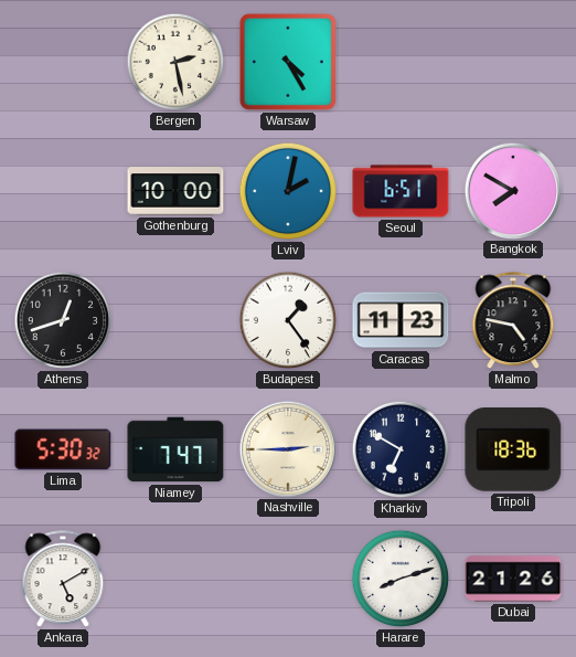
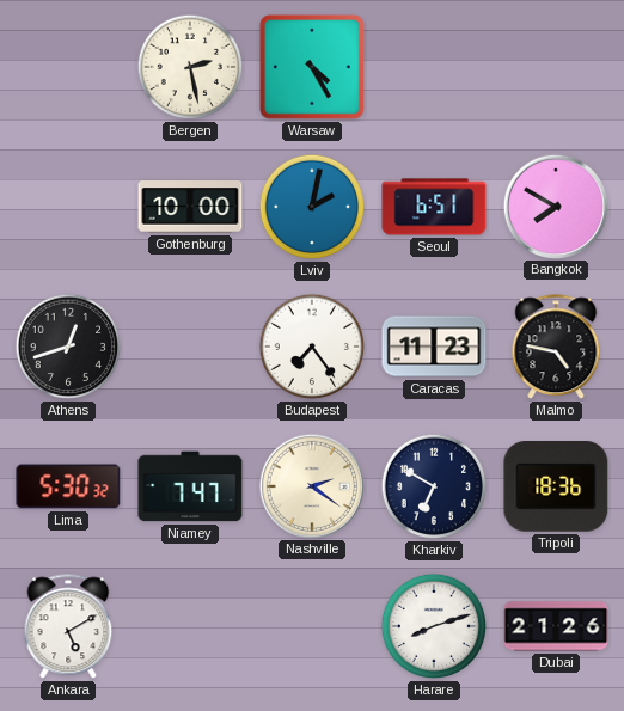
Budapest: 1:24 -> 7:24
Nashville: 2:45 -> 2:21
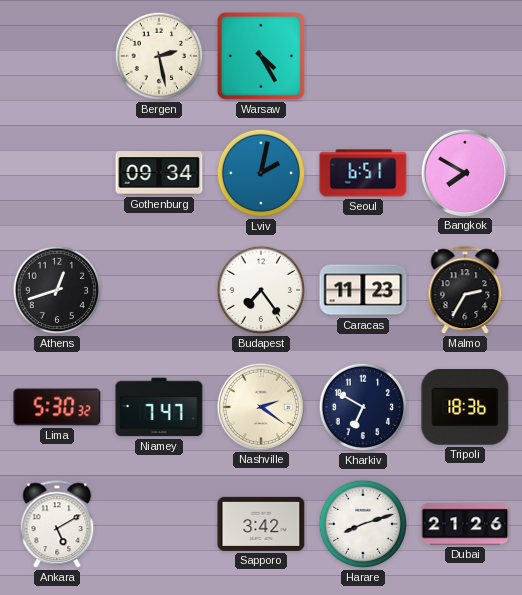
Gothenburg: 10:00 -> 09:34
Malmo: 4:47 -> 2:35
Sapporo: none -> 3:42
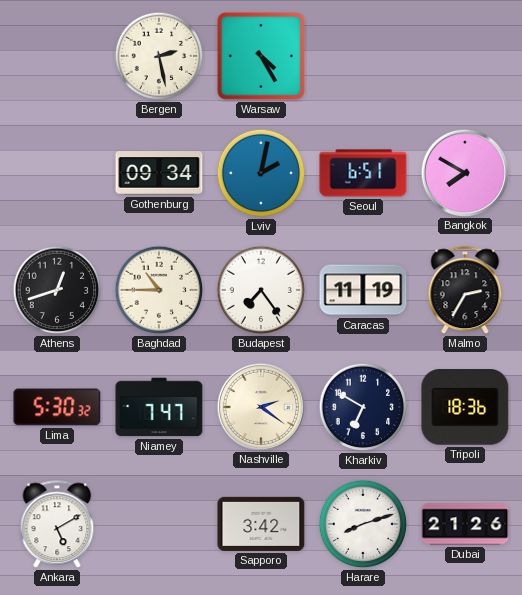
Baghdad: none -> 10:45
Caracas: 11:23 -> 11:19
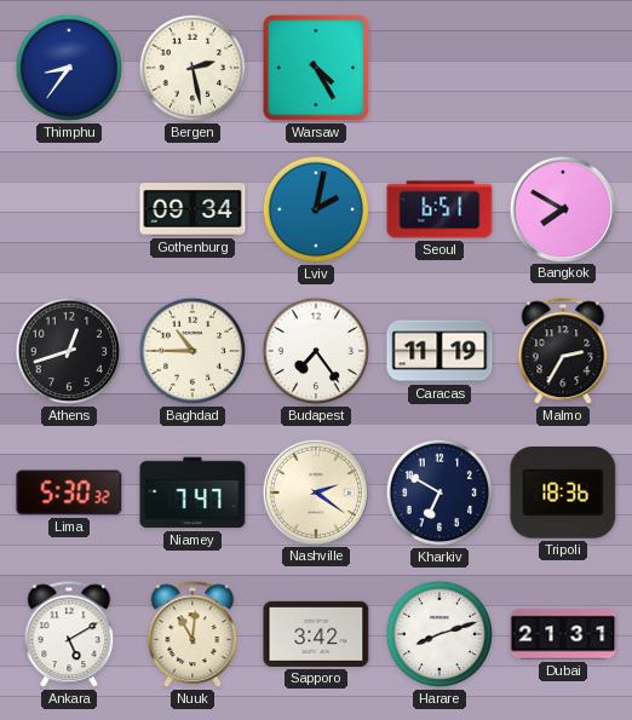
Thimphu: none -> 8:36
Nuuk: none -> 11:01
Dubai: 21:26 -> 21:31
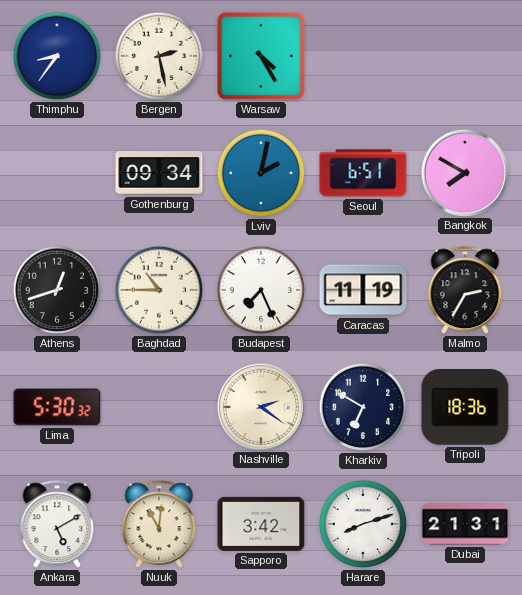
Budapest: 7:24 -> 7:26
Niamey: 7:47 -> none
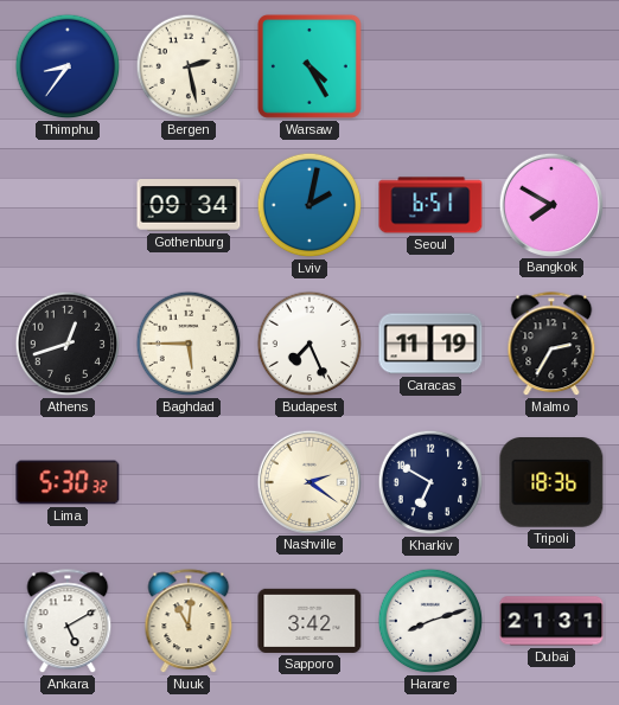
Baghdad: 10:45 -> 5:45
